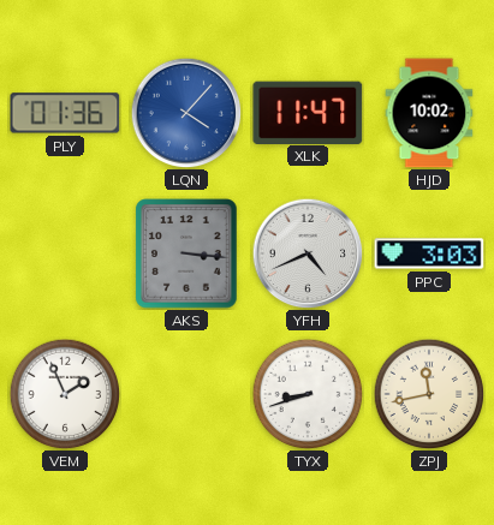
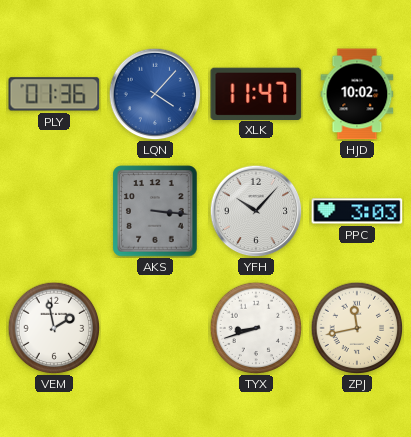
YFH: 4:41 -> 10:07
VEM: 1:56 -> 1:58
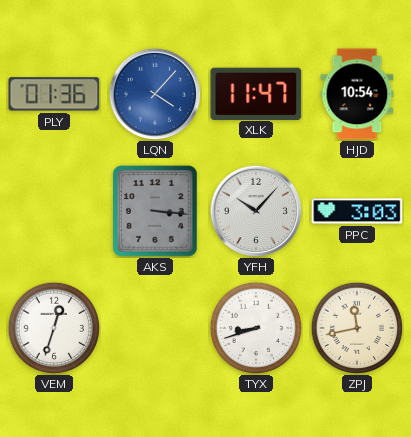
HJD: 10:02 -> 10:54
VEM: 1:58 -> 12:33
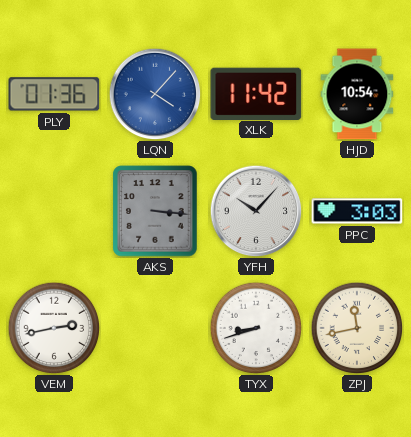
XLK: 11:47 -> 11:42
VEM: 12:33 -> 2:43
